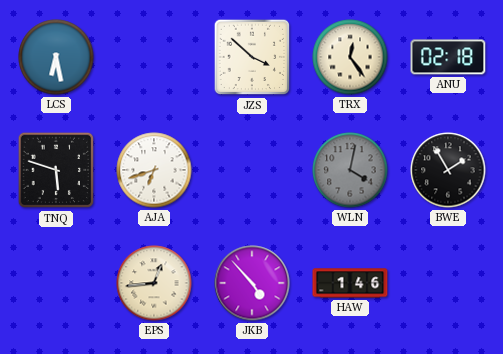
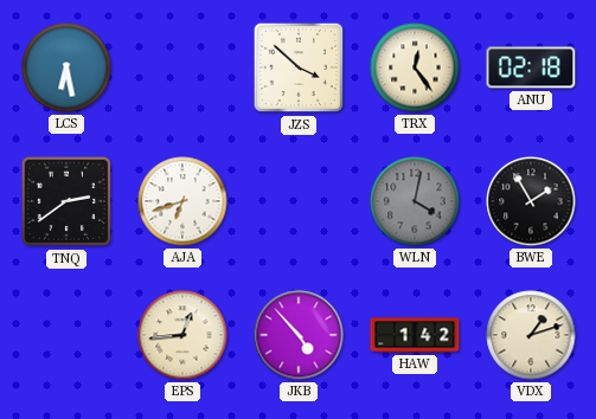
TNQ: 5:48 -> 2:39
HAW: 1:46 -> 1:42
VDX: none -> 1:12
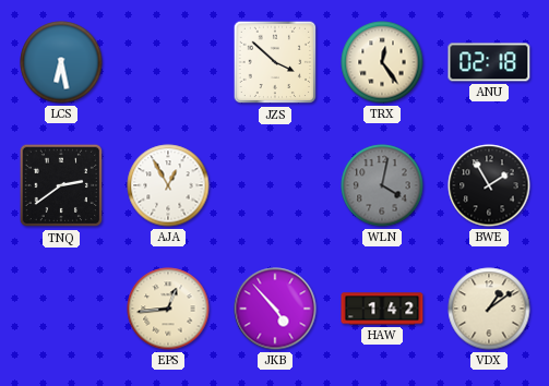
AJA: 6:42 -> 12:55
VDX: 1:12 -> 1:09
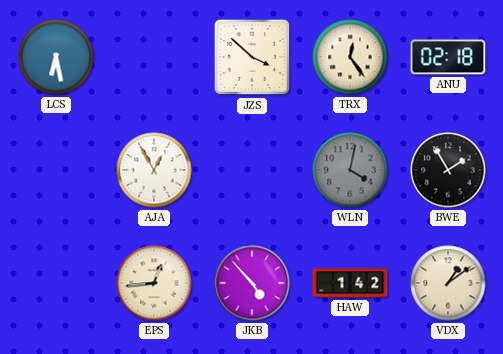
TNQ: 2:39 -> none
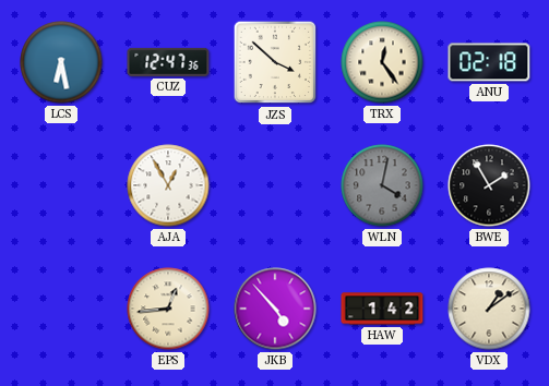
CUZ: none -> 12:47
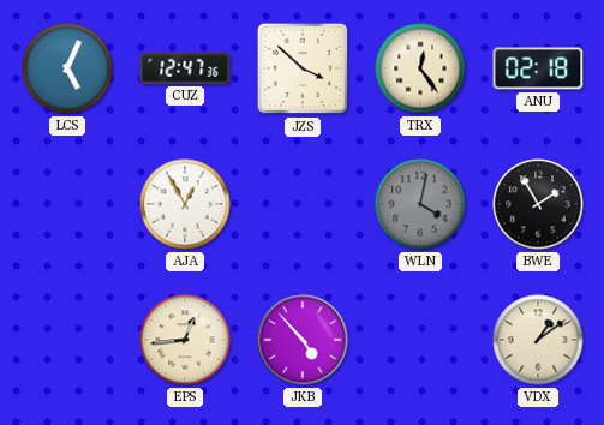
LCS: 6:28 -> 5:04
HAW: 1:42 -> none
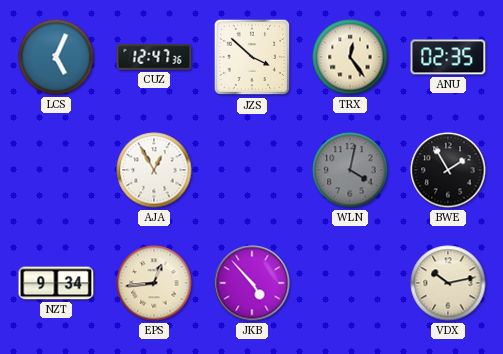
ANU: 02:18 -> 02:35
NZT: none -> 9:34
VDX: 1:09 -> 10:13
